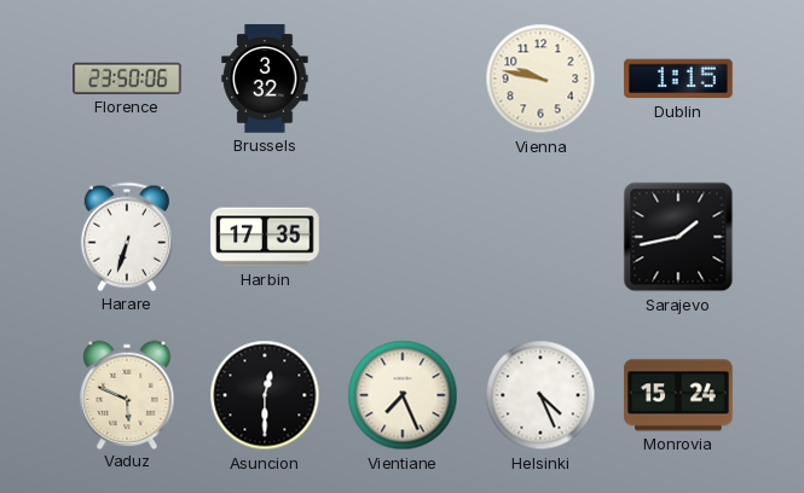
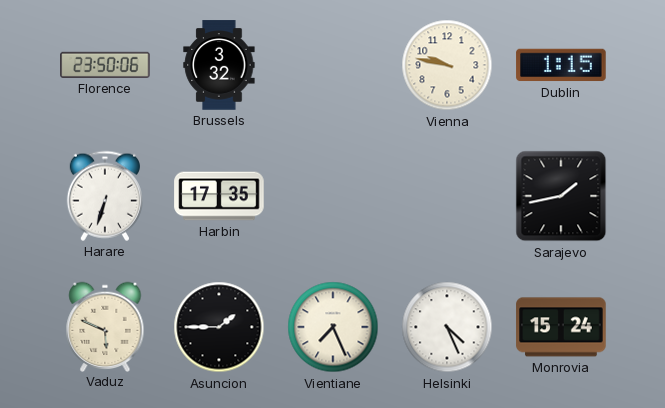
Asuncion: 12:30 -> 1:45
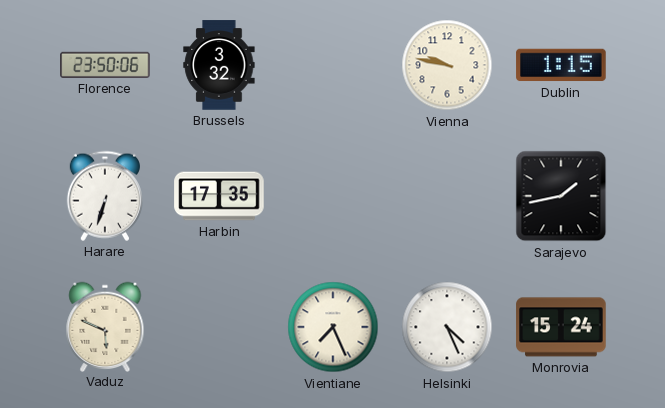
Asuncion: 1:45 -> none
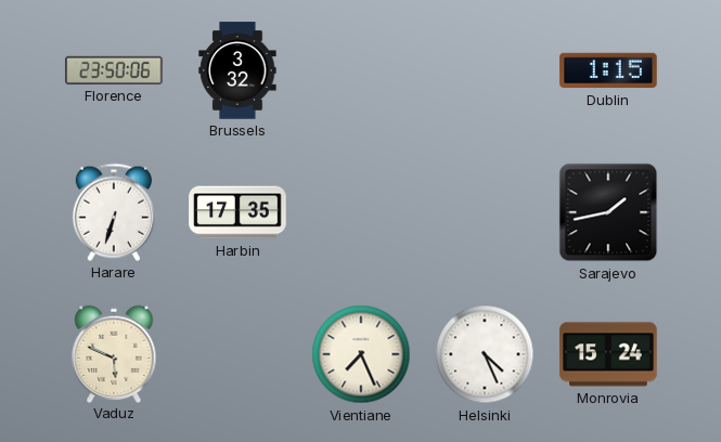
Vienna: 9:47 -> none
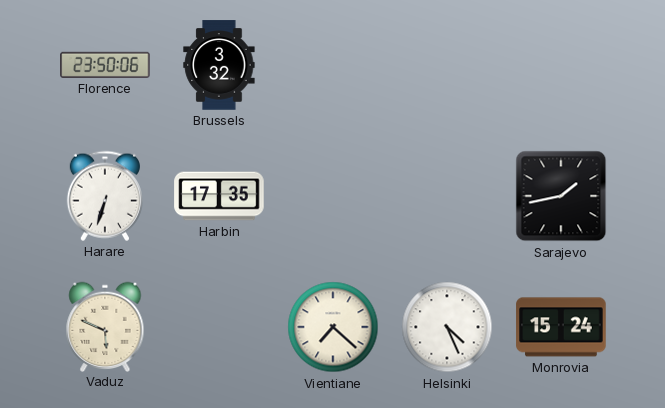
Dublin: 1:15 -> none
Vientiane: 7:26 -> 7:22
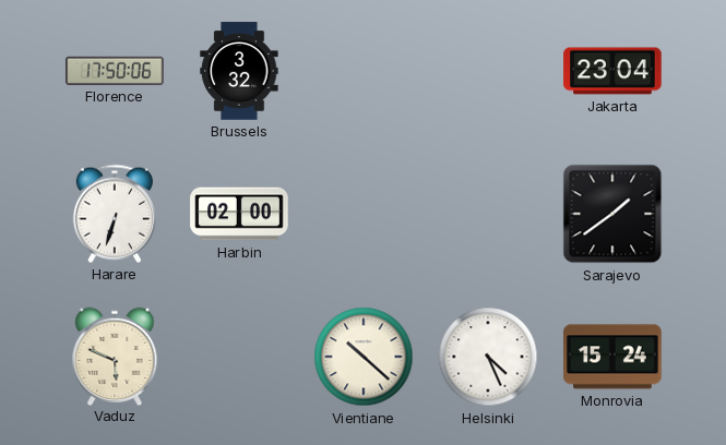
Florence: 23:50 -> 17:50
Jakarta: none -> 23:04
Harbin: 17:35 -> 02:00
Sarajevo: 1:43 -> 1:39
Vientiane: 7:22 -> 10:22
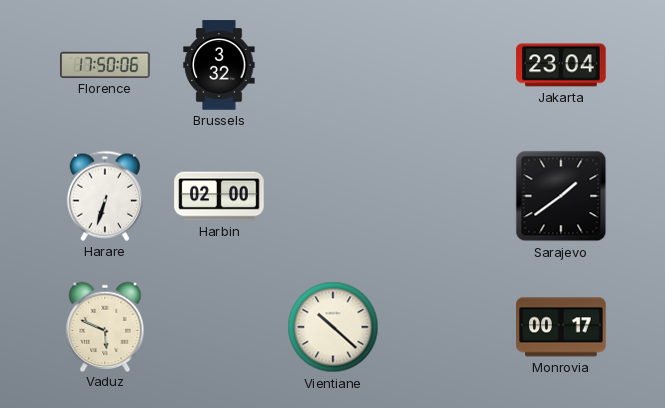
Helsinki: 4:26 -> none
Monrovia: 15:24 -> 00:17
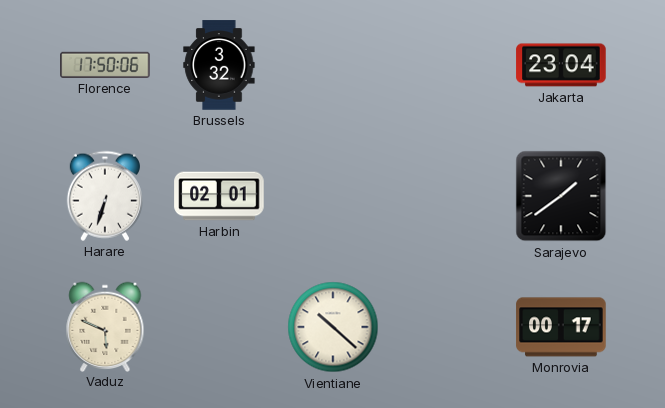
Harbin: 02:00 -> 02:01
